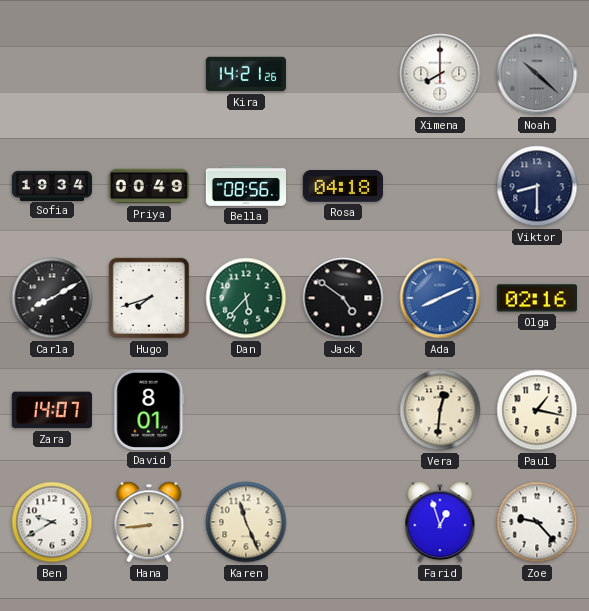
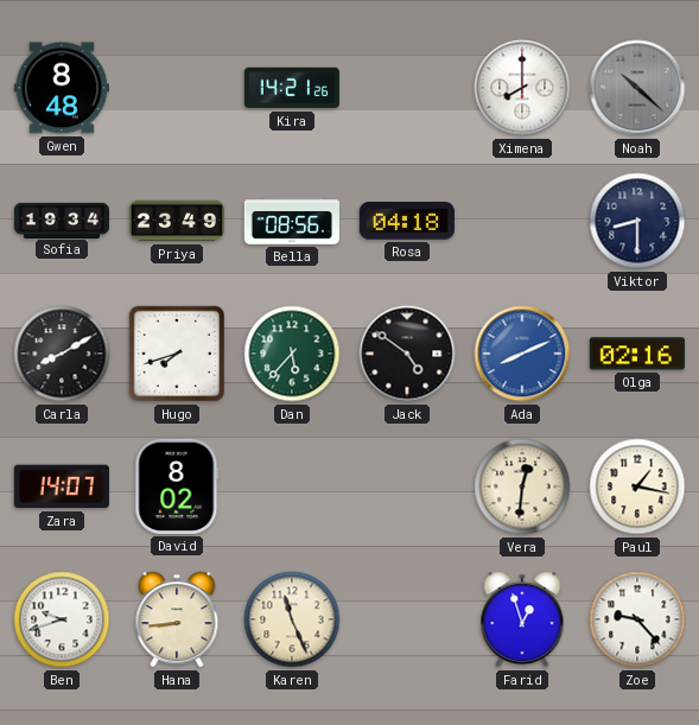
Gwen: none -> 8:48
Priya: 00:49 -> 23:49
David: 8:01 -> 8:02
Ben: 9:40 -> 9:42
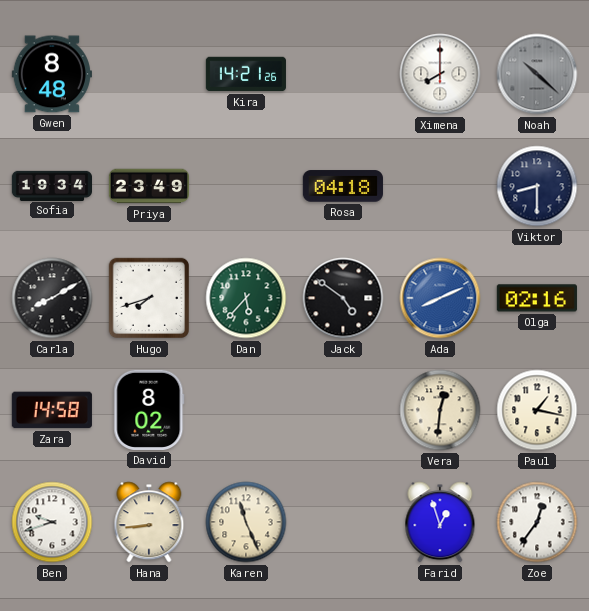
Bella: 08:56 -> none
Zara: 14:07 -> 14:58
Zoe: 9:23 -> 12:36
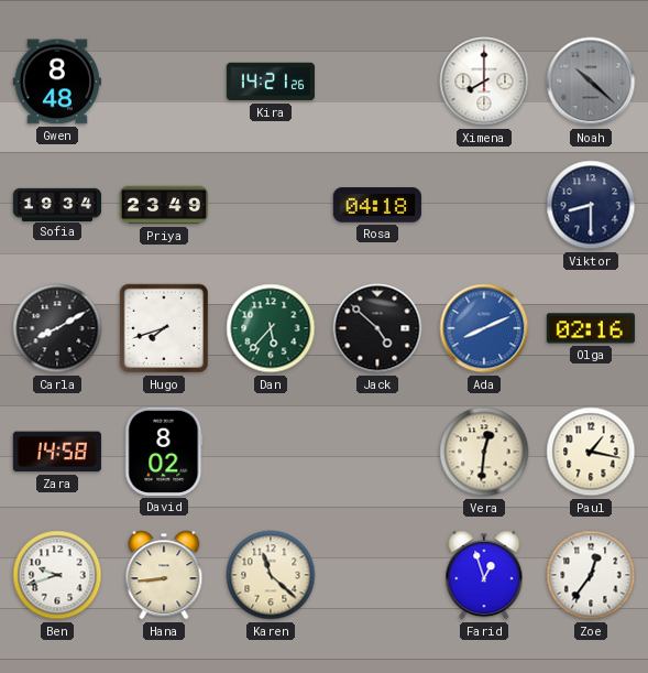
Jack: 4:51 -> 4:52
Karen: 11:26 -> 11:22
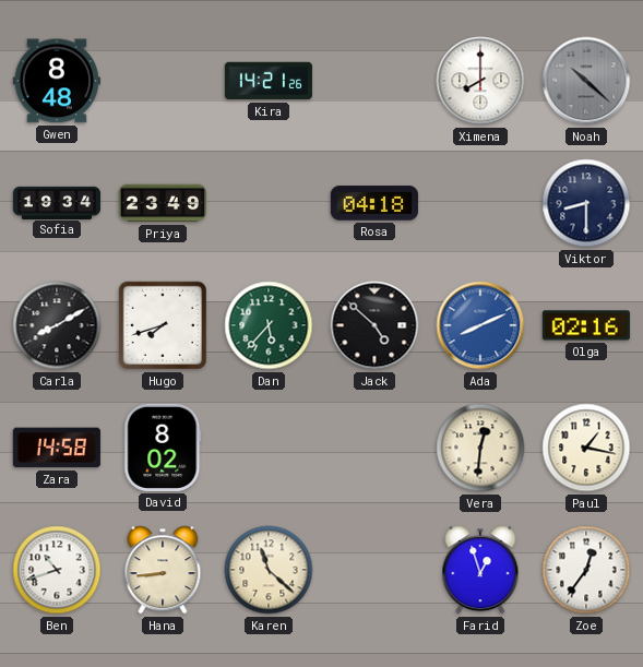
Ben: 9:42 -> 10:42
